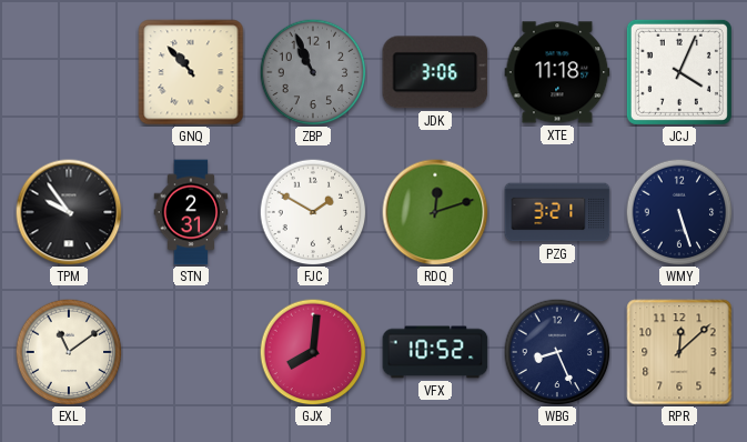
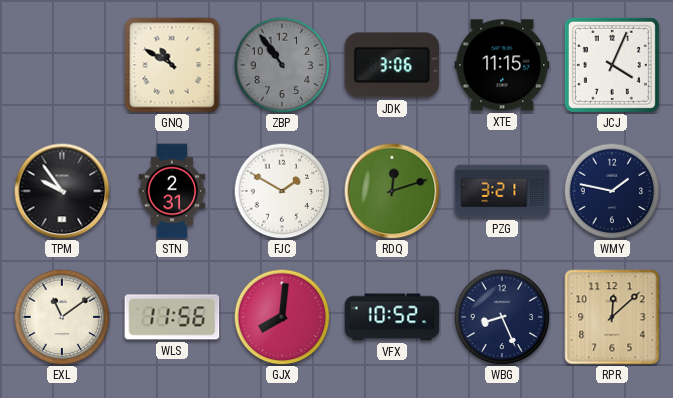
GNQ: 10:53 -> 10:50
ZBP: 10:56 -> 10:54
XTE: 11:18 -> 11:15
WMY: 5:27 -> 1:47
WLS: none -> 11:56
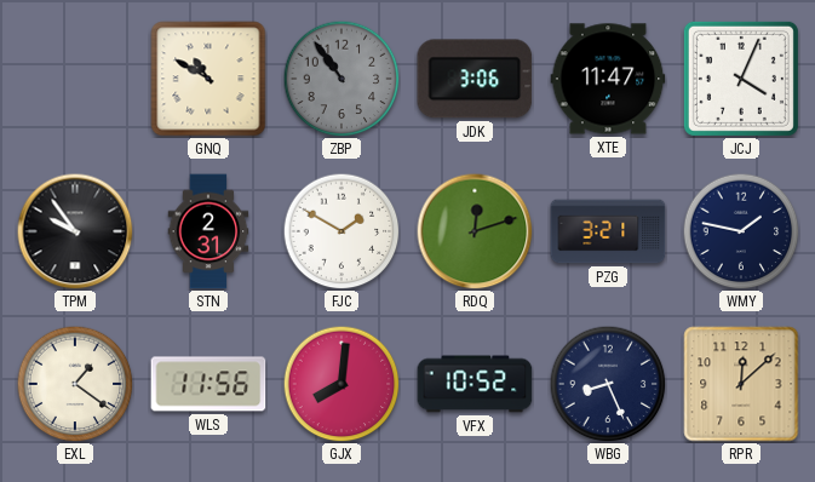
XTE: 11:15 -> 11:47
EXL: 11:09 -> 1:21
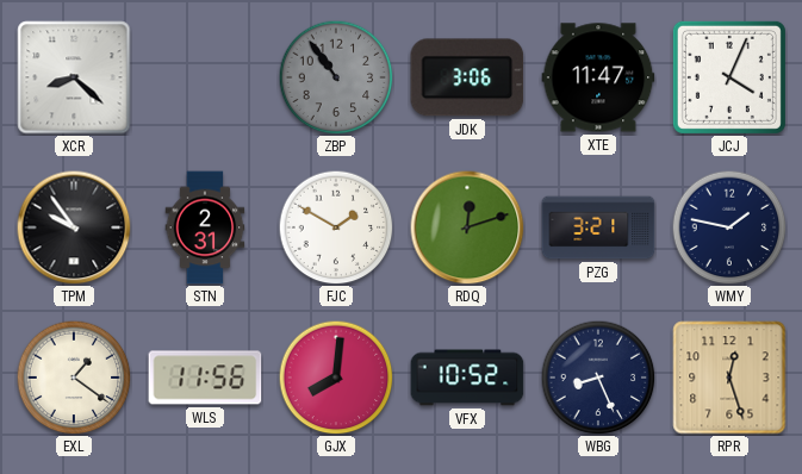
XCR: none -> 8:22
GNQ: 10:50 -> none
RPR: 12:08 -> 12:27
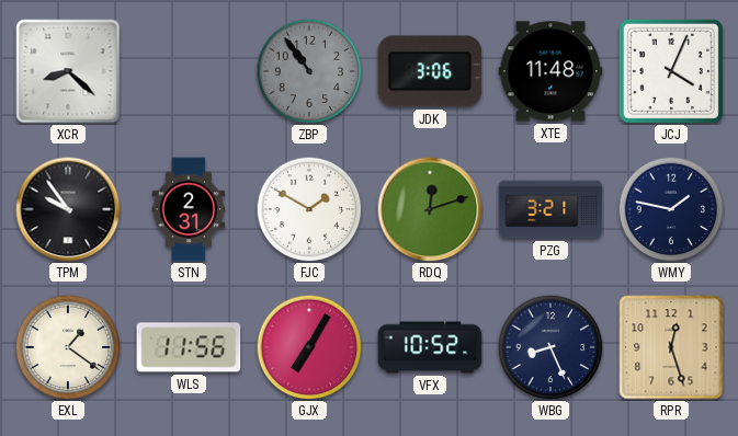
XTE: 11:47 -> 11:48
GJX: 8:01 -> 7:05
